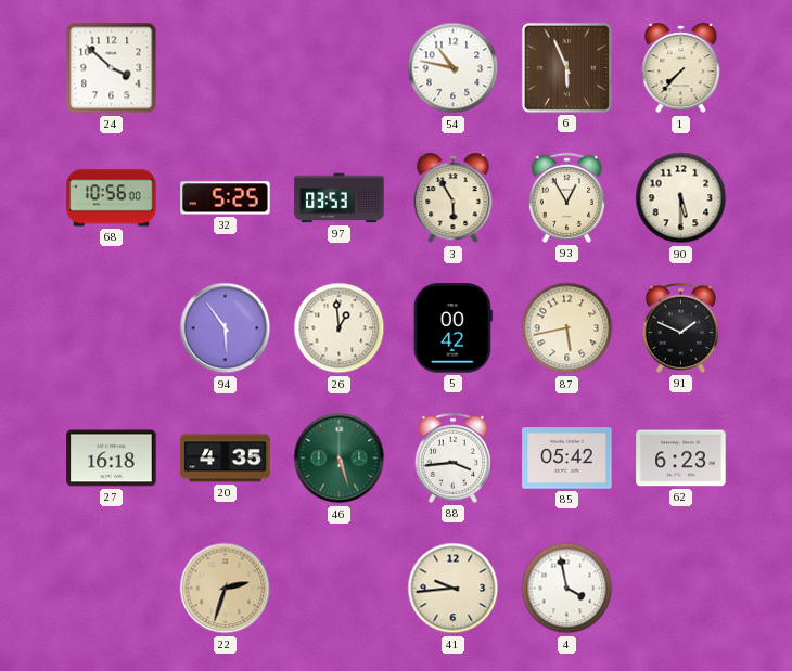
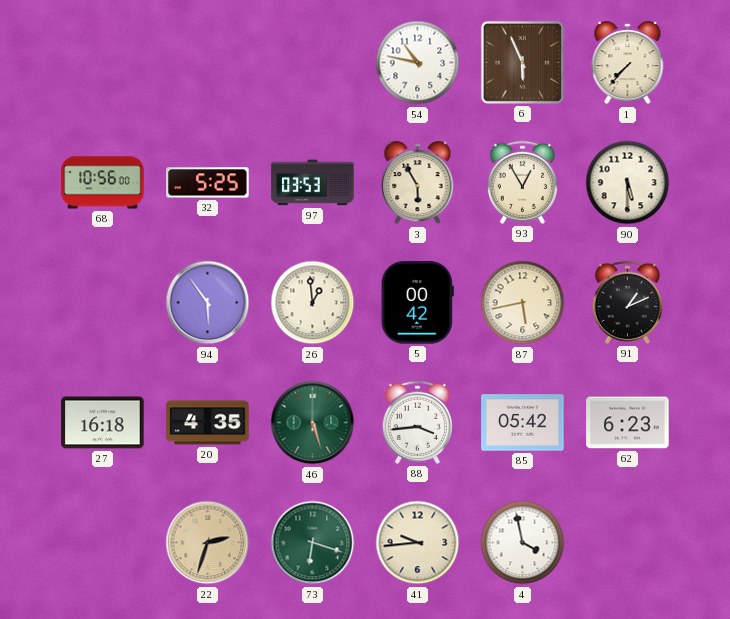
24: 3:52 -> none
91: 1:49 -> 1:11
73: none -> 6:18
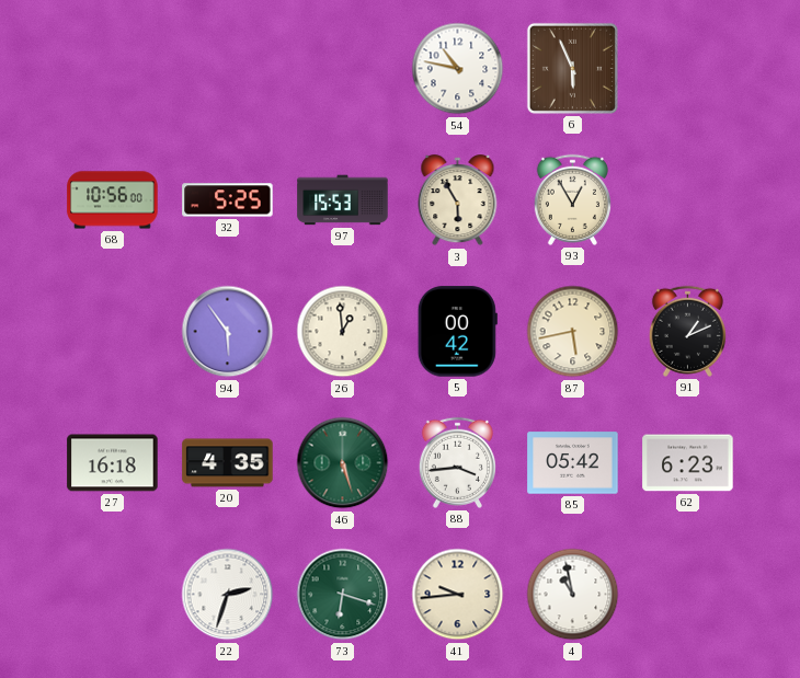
1: 7:37 -> none
97: 03:53 -> 15:53
90: 5:30 -> none
22 dial: champagne -> white
4: 3:58 -> 10:58
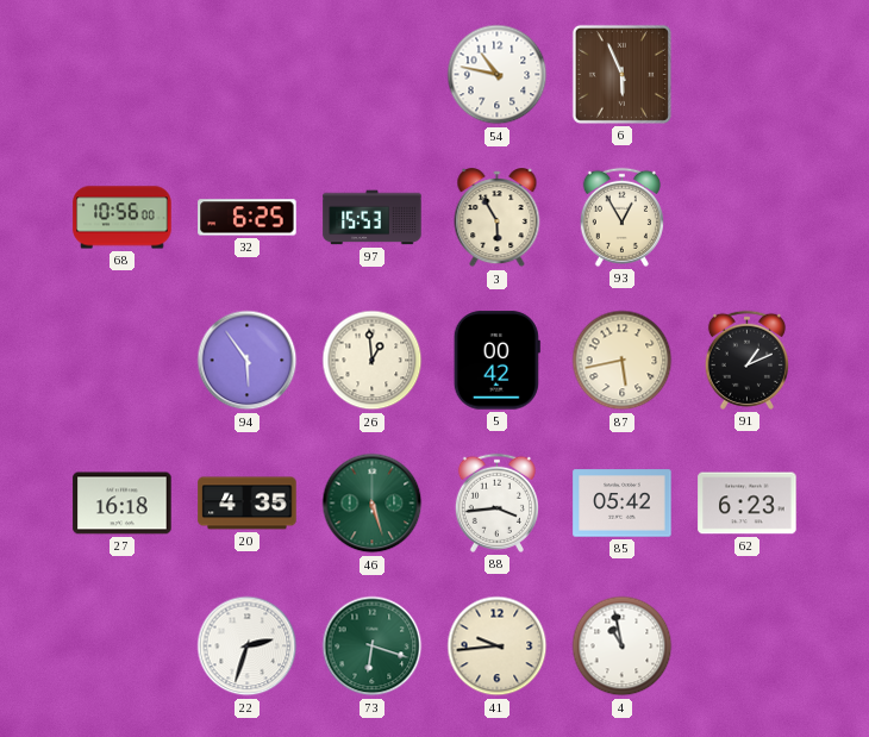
32: 5:25 -> 6:25
